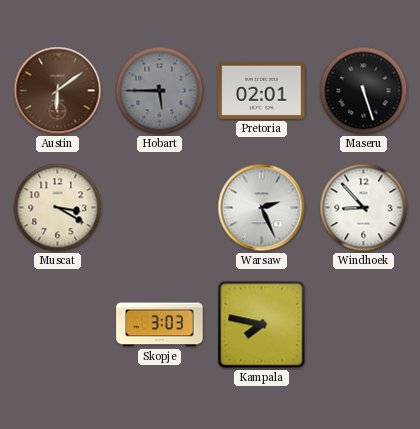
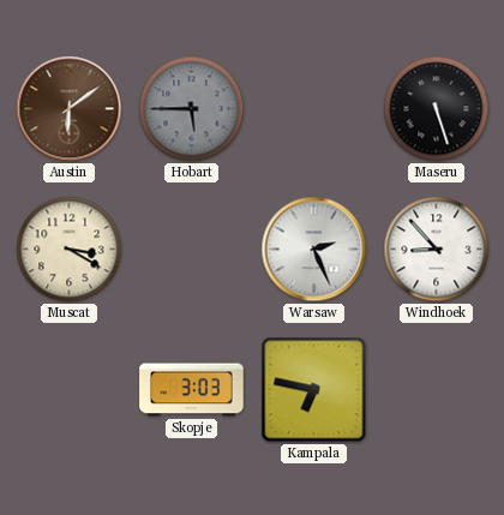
Pretoria: 02:01 -> none
Kampala: 7:47 -> 6:47
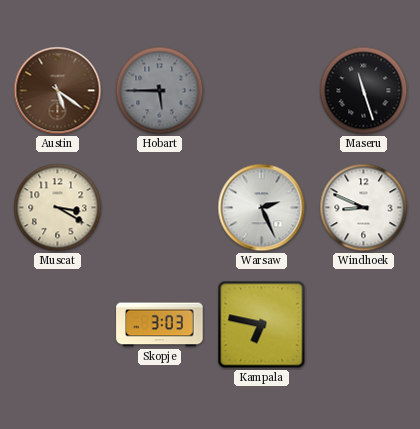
Austin: 6:09 -> 5:21
Maseru: 5:27 -> 11:27
Windhoek: 8:53 -> 8:49
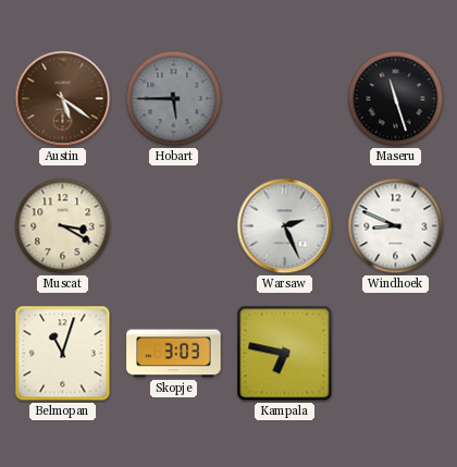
Belmopan: none -> 11:03
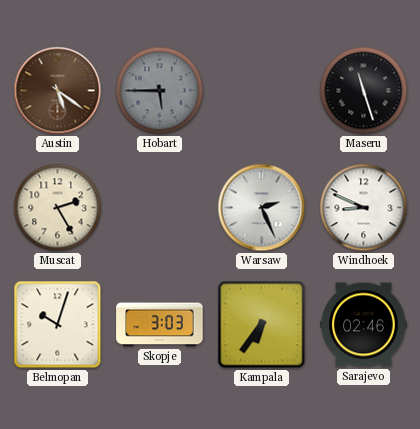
Muscat: 3:20 -> 2:25
Belmopan: 11:03 -> 10:03
Kampala: 6:47 -> 6:36
Sarajevo: none -> 02:46
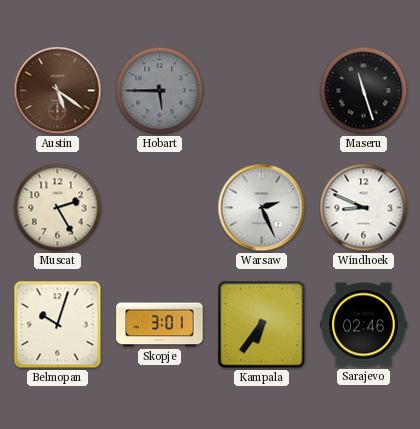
Skopje: 3:03 -> 3:01
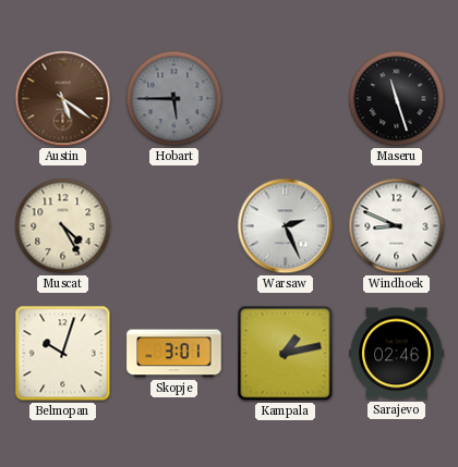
Muscat: 2:25 -> 4:25
Kampala: 6:36 -> 1:13
